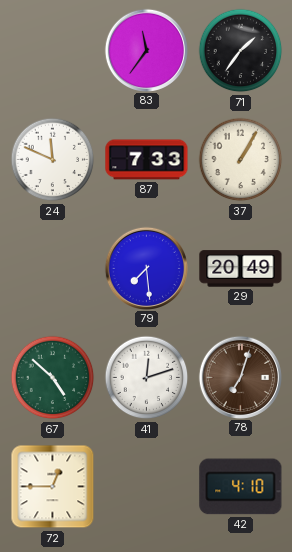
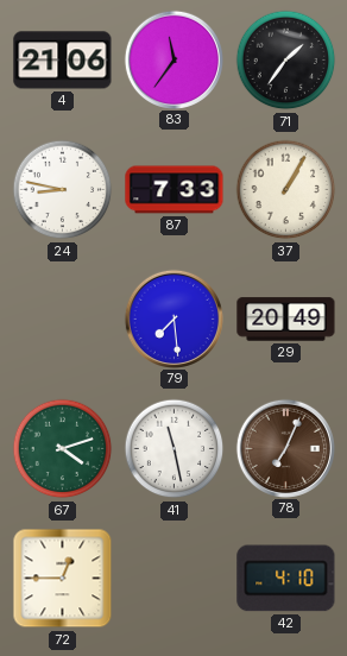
4: none -> 21:06
24: 11:49 -> 8:47
67: 4:52 -> 4:12
41: 12:12 -> 11:28
78: 7:03 -> 7:04
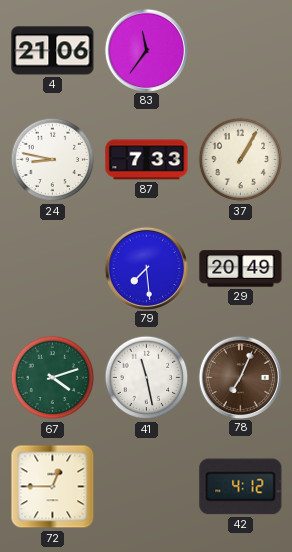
71: 1:36 -> none
42: 4:10 -> 4:12
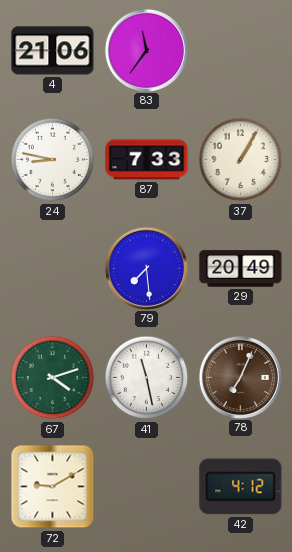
72: 12:45 -> 9:10
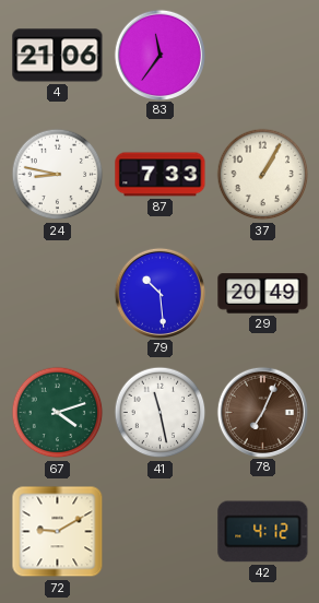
79: 7:29 -> 10:29
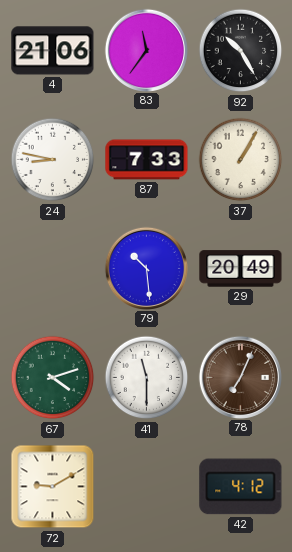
92: none -> 10:25
41: 11:28 -> 11:30
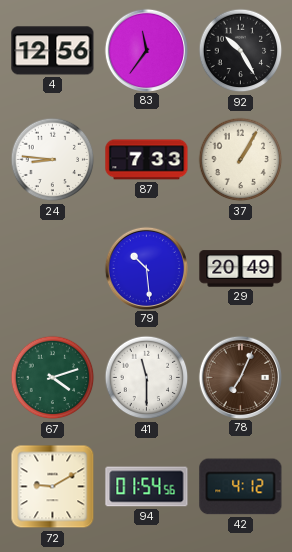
4: 21:06 -> 12:56
24: 8:47 -> 8:46
94: none -> 01:54
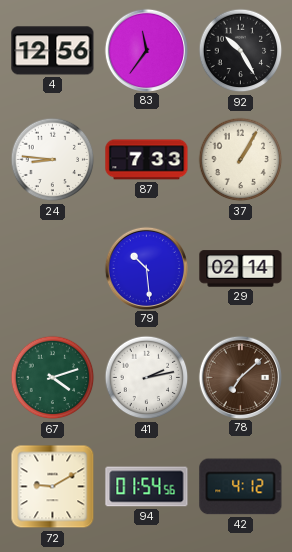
29: 20:49 -> 02:14
41: 11:30 -> 2:13
78: 7:04 -> 7:08
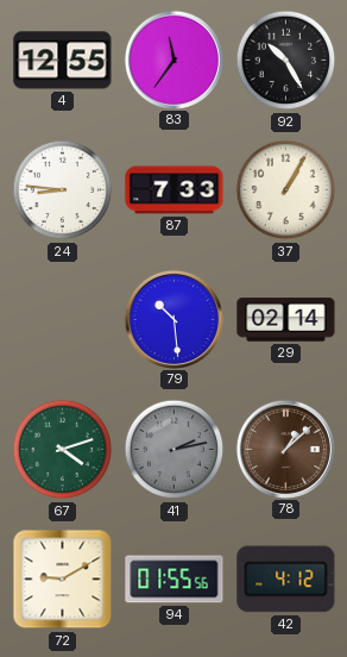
4: 12:56 -> 12:55
41 dial: white -> grey
78: 7:08 -> 1:08
94: 01:54 -> 01:55
